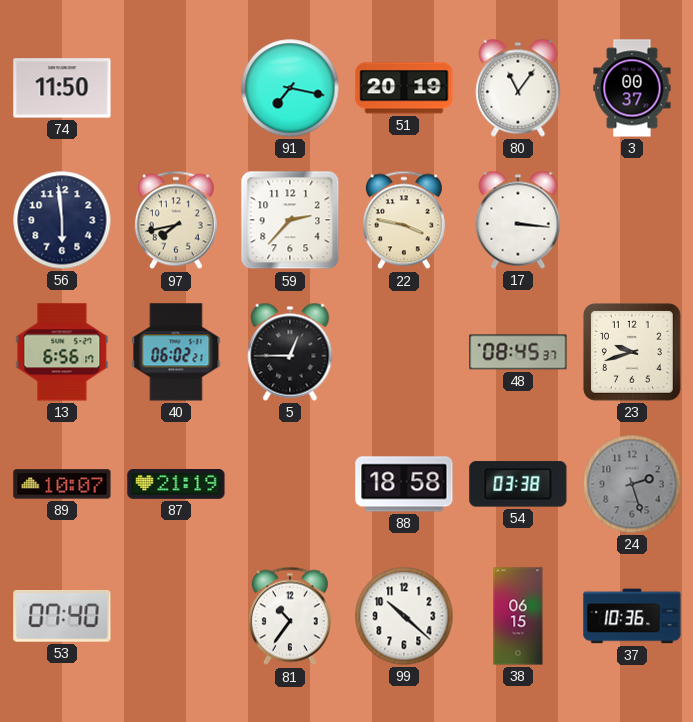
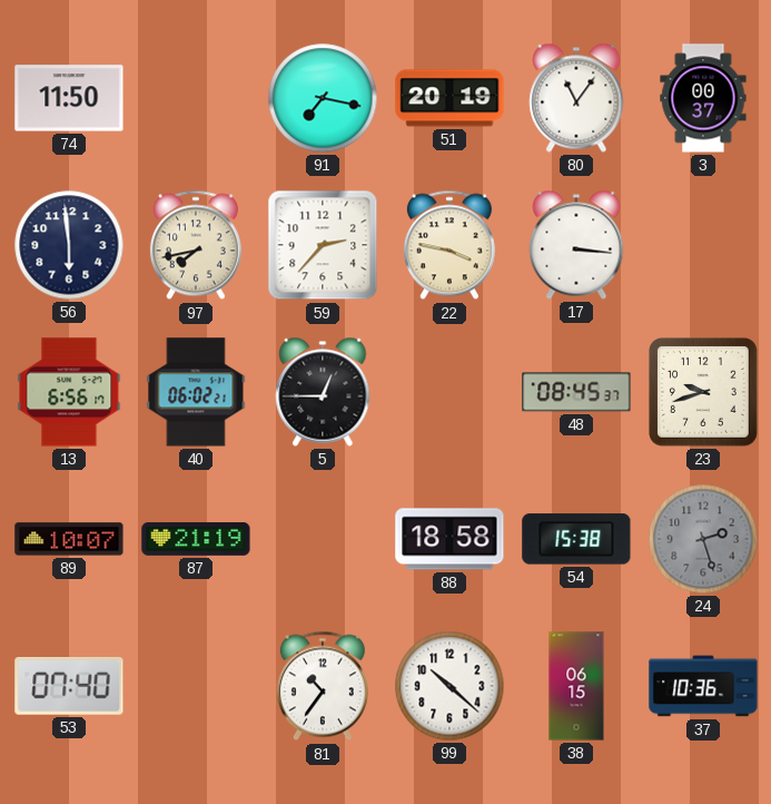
54: 03:38 -> 15:38
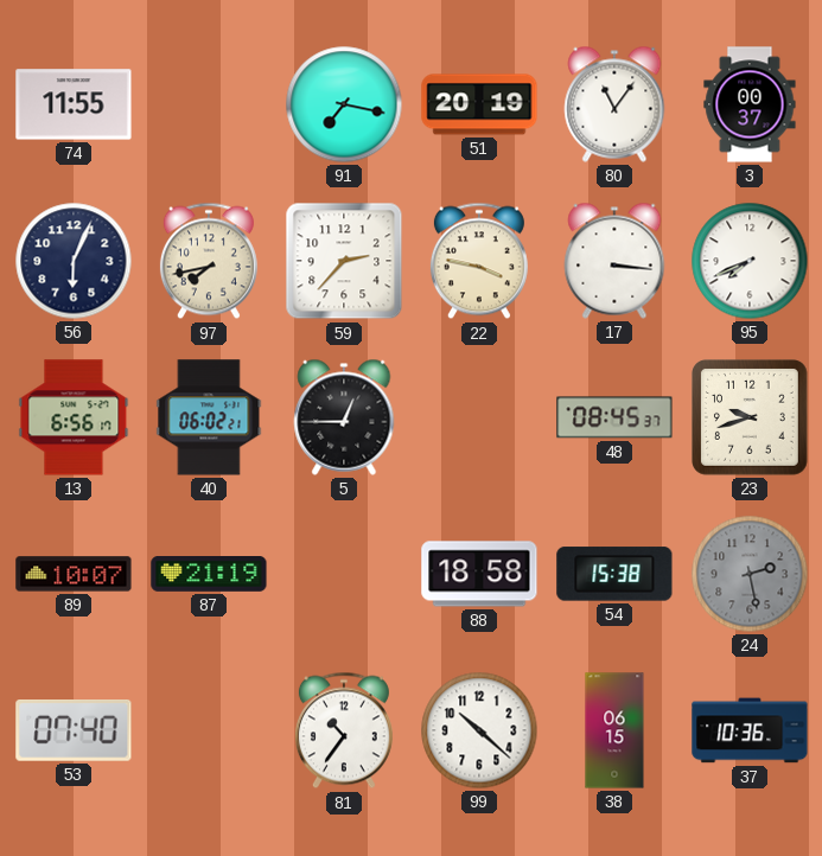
74: 11:50 -> 11:55
56: 5:59 -> 6:04
95: none -> 7:41
24: 2:27 -> 2:28
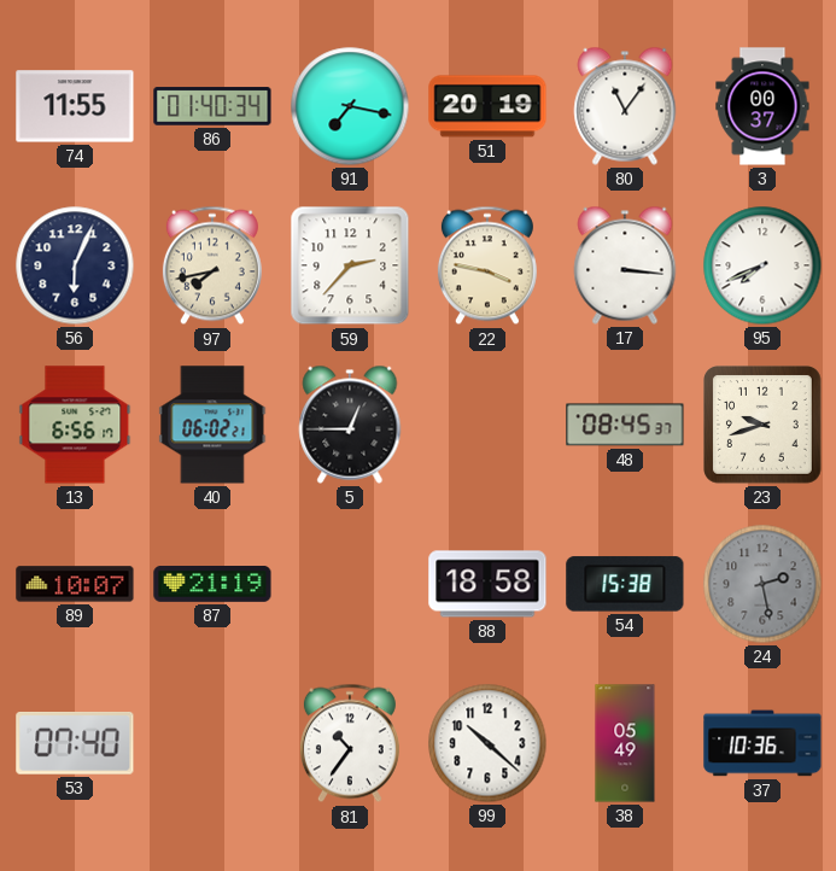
86: none -> 01:40
38: 06:15 -> 05:49
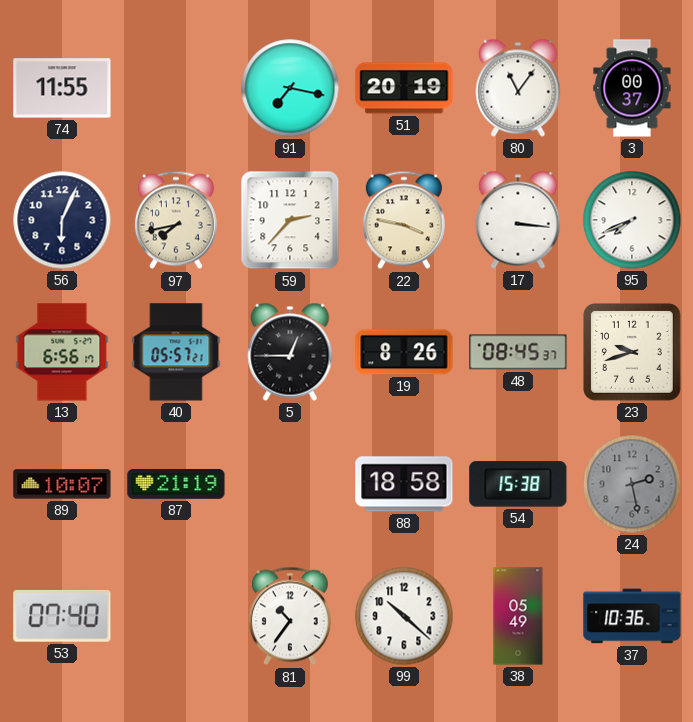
86: 01:40 -> none
40: 06:02 -> 05:57
19: none -> 8:26
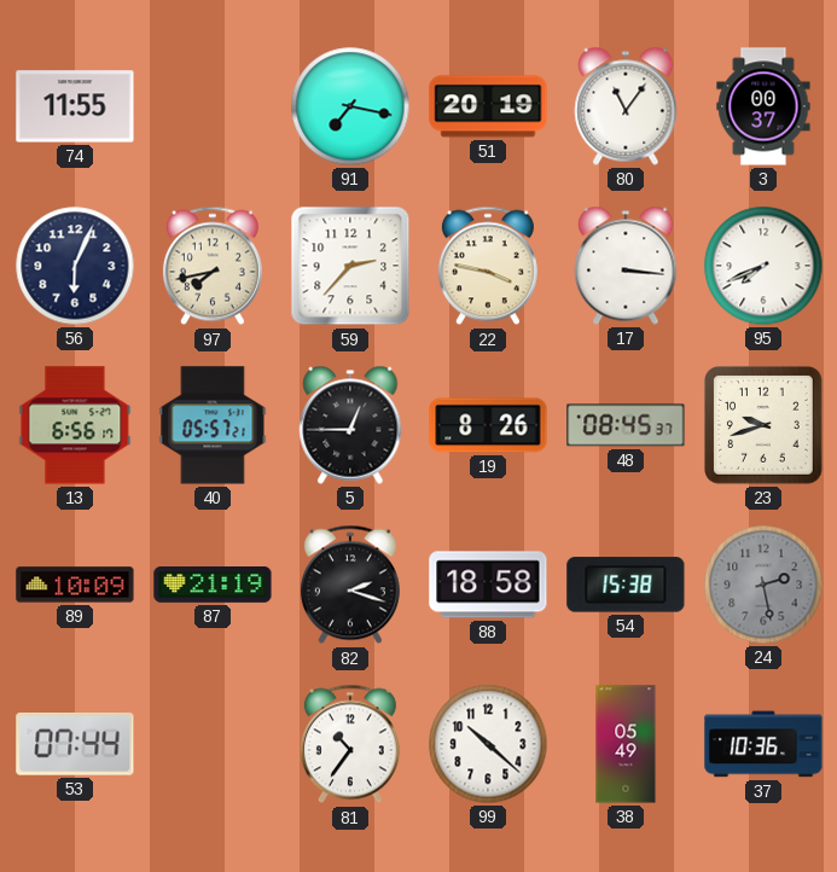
89: 10:07 -> 10:09
82: none -> 2:18
53: 07:40 -> 07:44
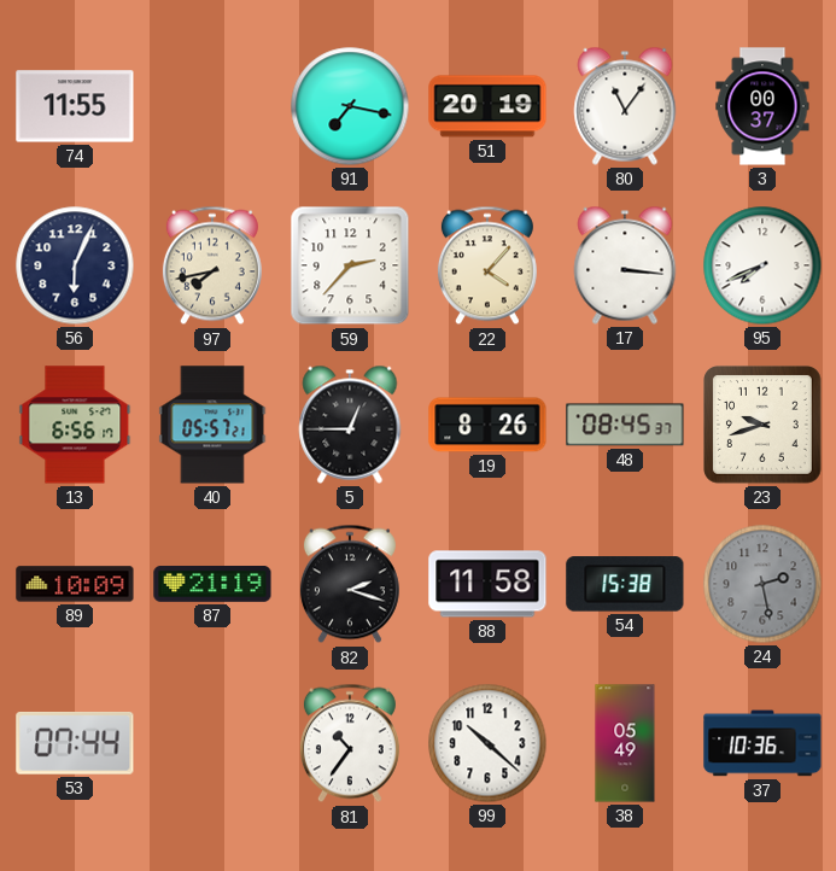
22: 3:47 -> 4:07
88: 18:58 -> 11:58
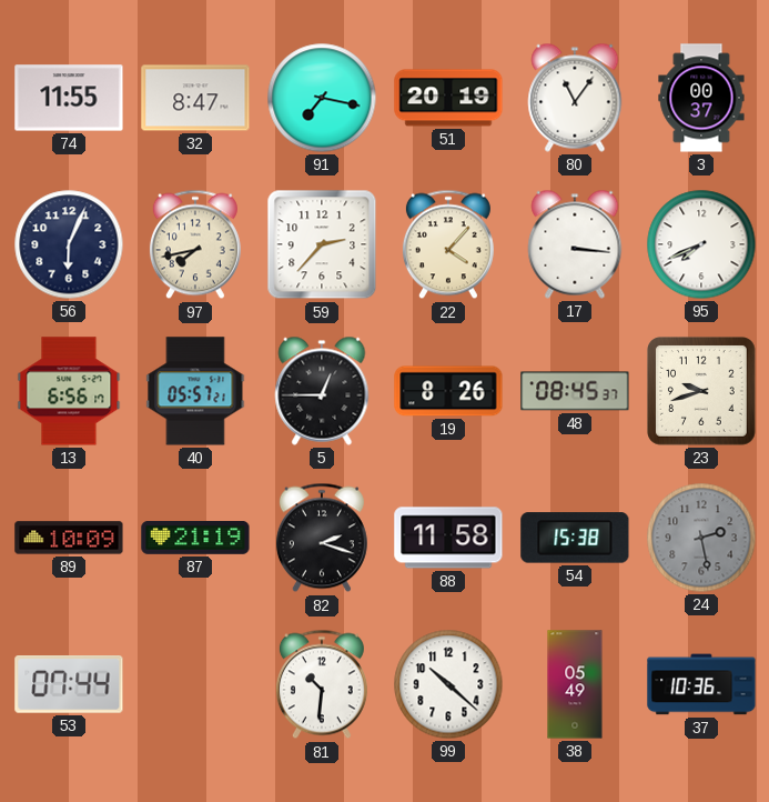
32: none -> 8:47
81: 10:36 -> 10:31
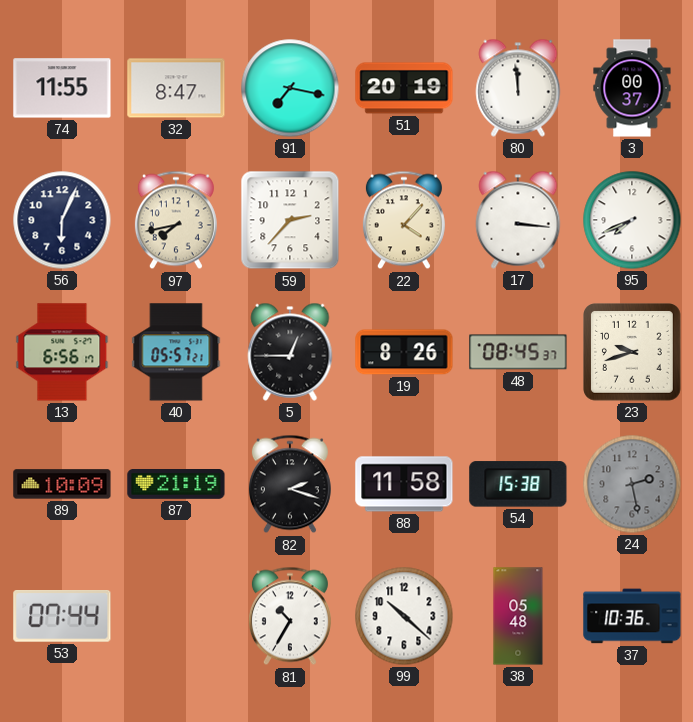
80: 11:06 -> 11:59
81: 10:31 -> 10:35
38: 05:49 -> 05:48
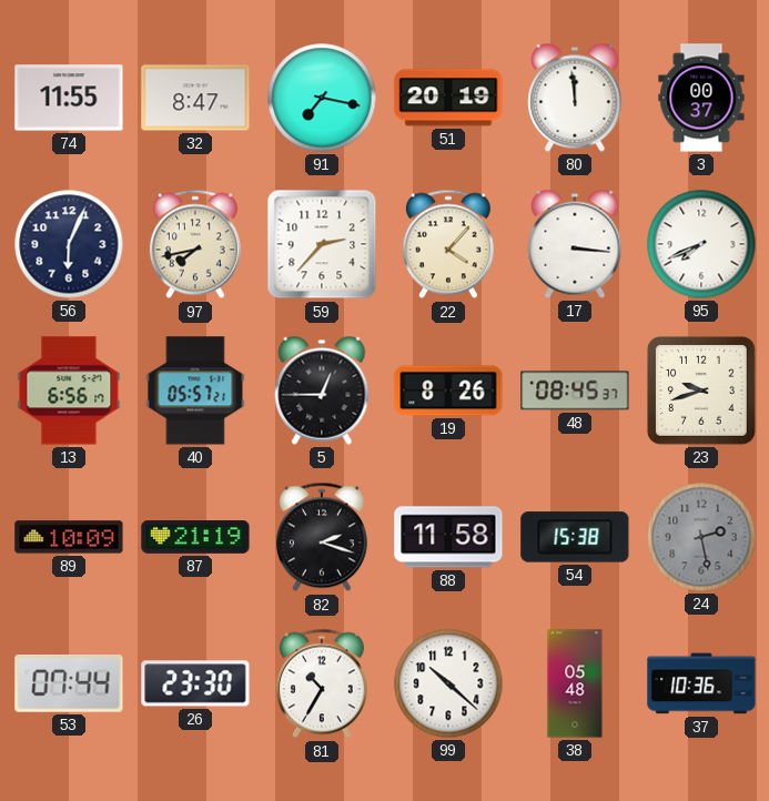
26: none -> 23:30
